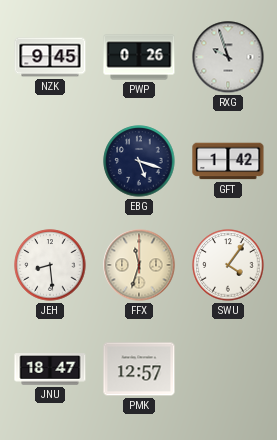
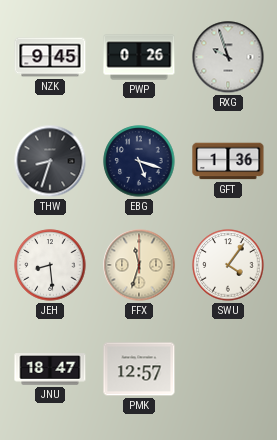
THW: none -> 8:33
GFT: 1:42 -> 1:36
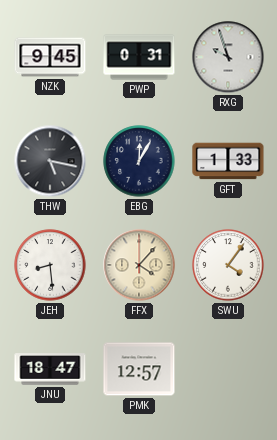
PWP: 0:26 -> 0:31
THW: 8:33 -> 5:17
EBG: 5:18 -> 12:05
GFT: 1:36 -> 1:33
FFX: 11:33 -> 4:07
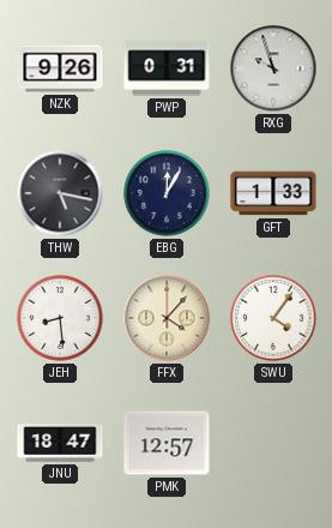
NZK: 9:45 -> 9:26
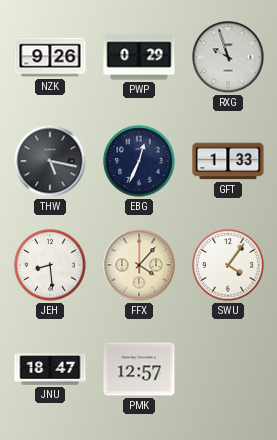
PWP: 0:31 -> 0:29
EBG: 12:05 -> 12:34
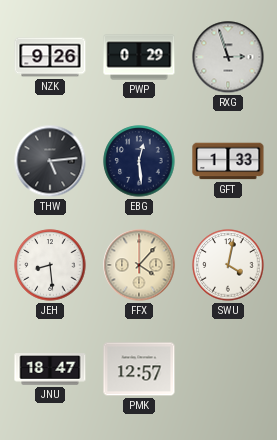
RXG: 9:57 -> 2:57
THW: 5:17 -> 5:14
EBG: 12:34 -> 12:29
SWU: 4:06 -> 4:02
